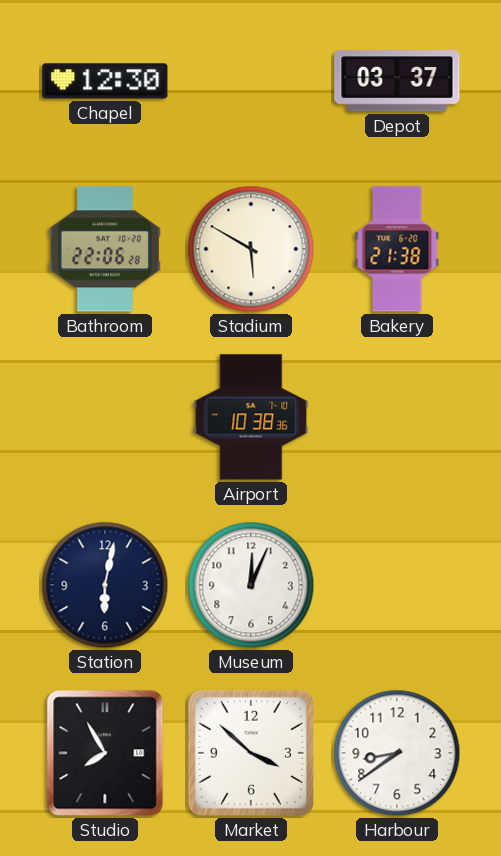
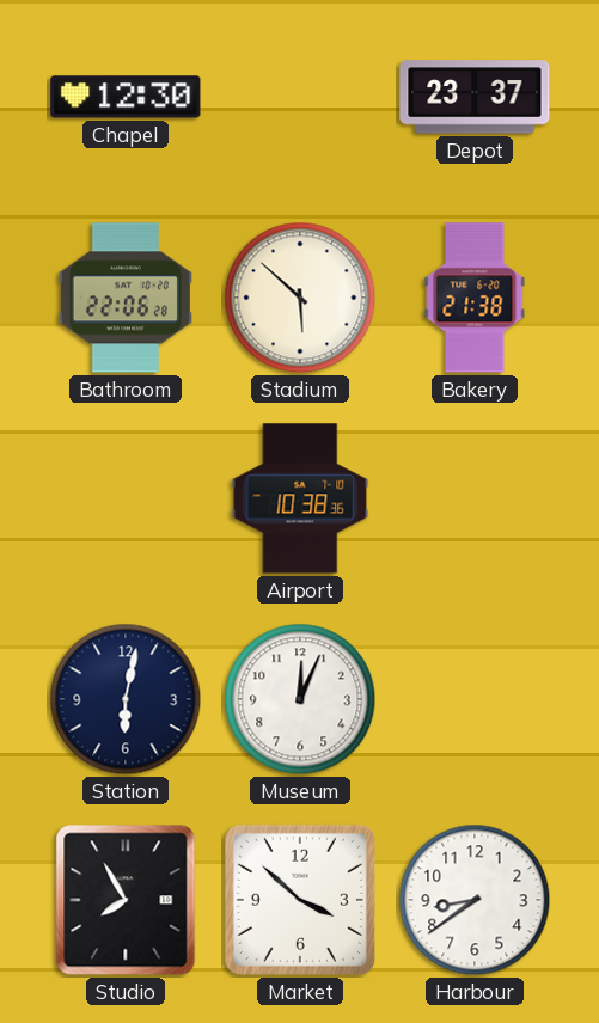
Depot: 03:37 -> 23:37
Stadium: 5:50 -> 5:52
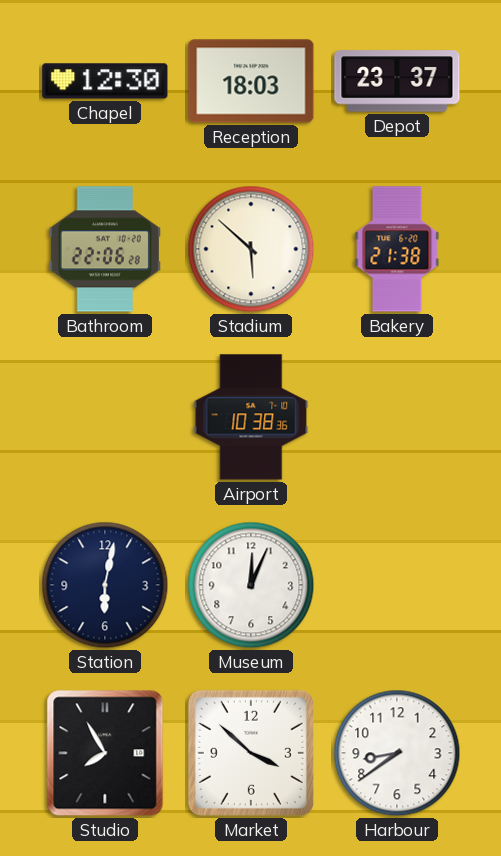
Reception: none -> 18:03
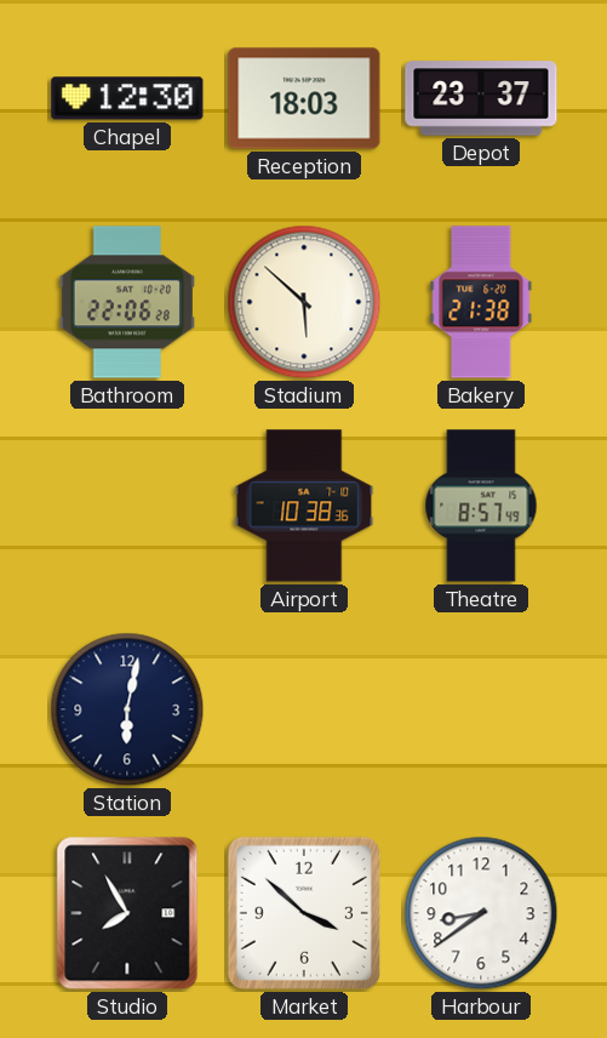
Theatre: none -> 8:57
Museum: 12:04 -> none
